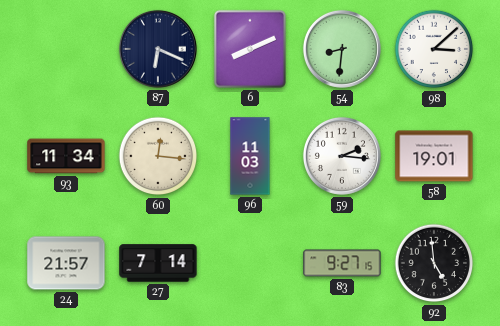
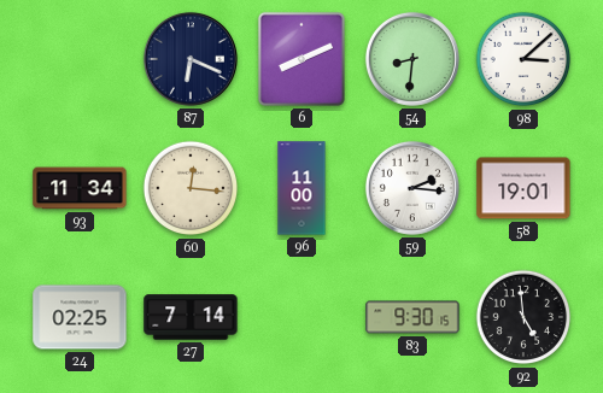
96: 11:03 -> 11:00
24: 21:57 -> 02:25
83: 9:27 -> 9:30
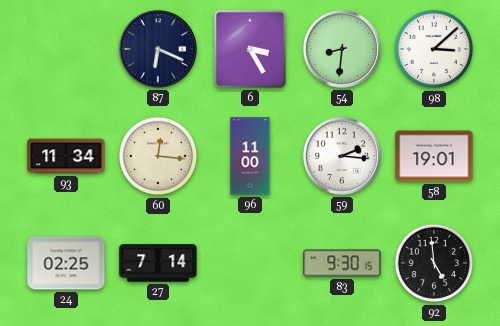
6: 8:11 -> 3:25
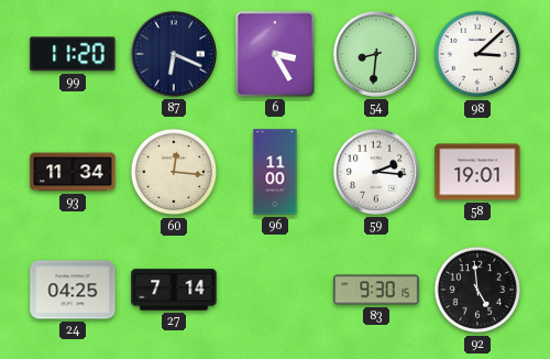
99: none -> 11:20
24: 02:25 -> 04:25
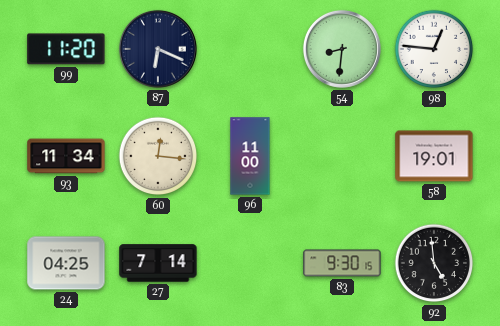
6: 3:25 -> none
98: 3:08 -> 12:46
59: 2:16 -> none
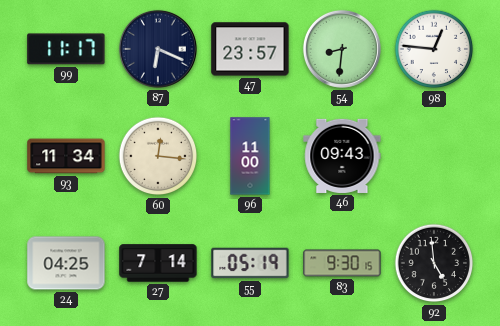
99: 11:20 -> 11:17
47: none -> 23:57
46: none -> 09:43
58: 19:01 -> none
55: none -> 05:19
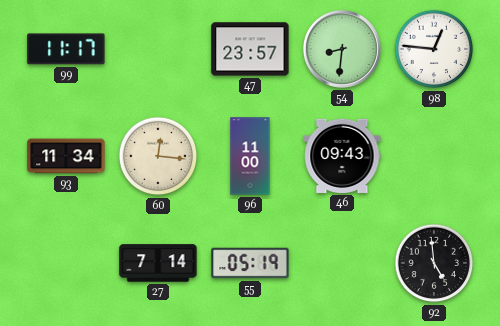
87: 6:19 -> none
24: 04:25 -> none
83: 9:30 -> none
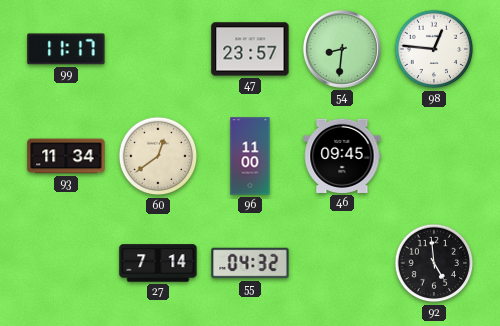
60: 12:16 -> 12:39
46: 09:43 -> 09:45
55: 05:19 -> 04:32
